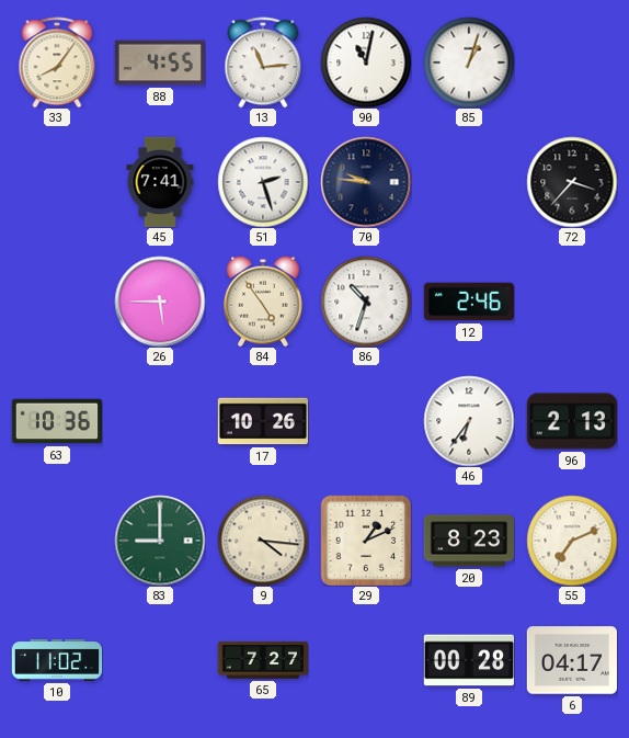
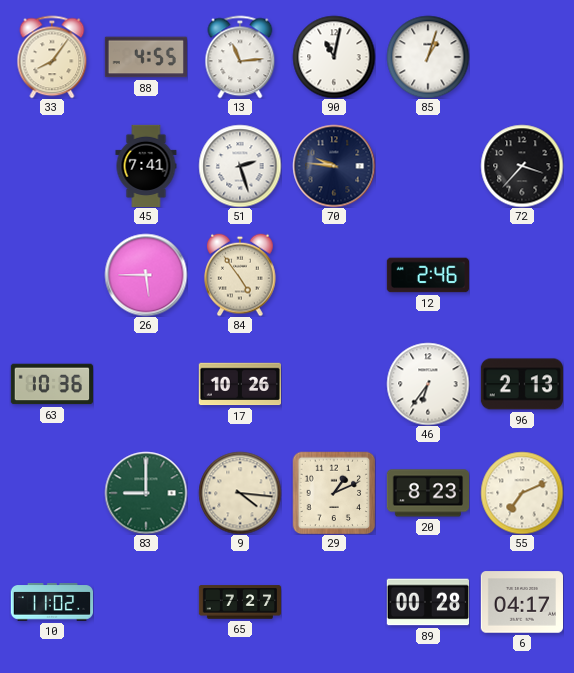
86: 10:33 -> none
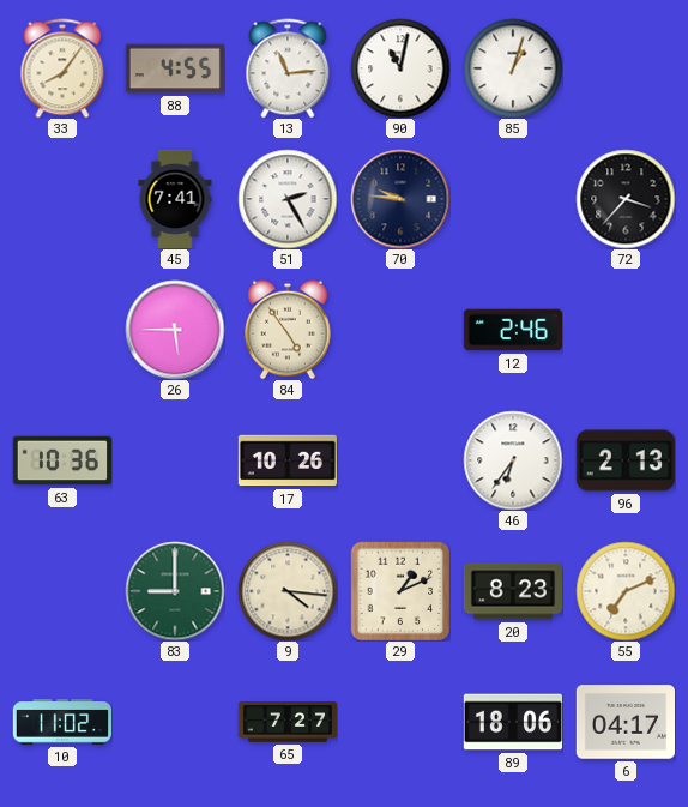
51: 2:27 -> 2:25
89: 00:28 -> 18:06
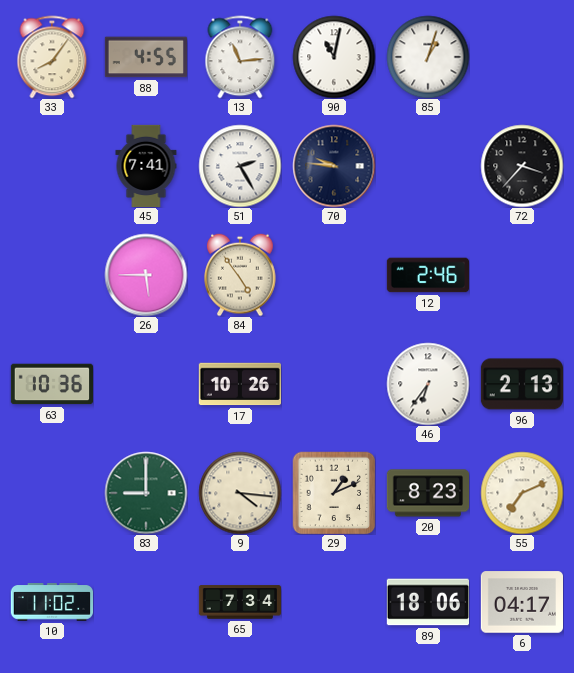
65: 7:27 -> 7:34
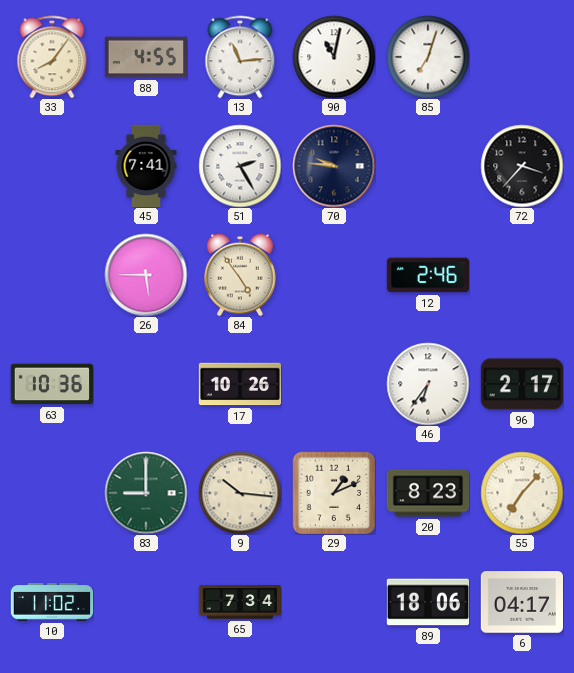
85: 1:03 -> 7:03
96: 2:13 -> 2:17
9: 4:16 -> 10:16
55: 7:11 -> 7:07
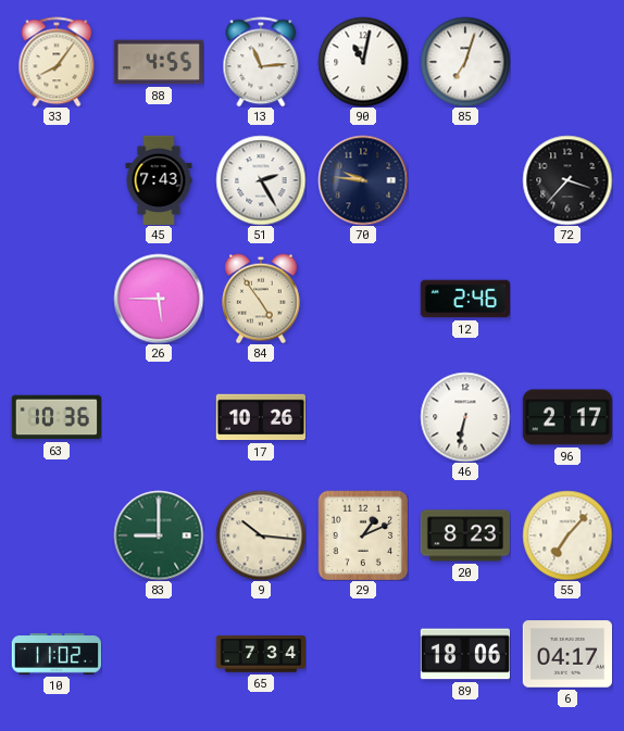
45: 7:41 -> 7:43
46: 6:36 -> 6:32
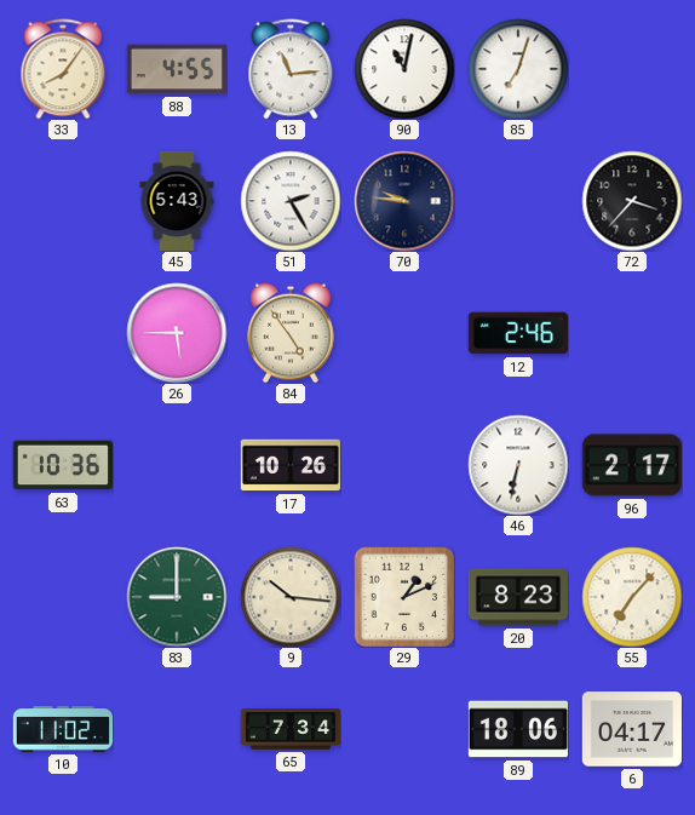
45: 7:43 -> 5:43
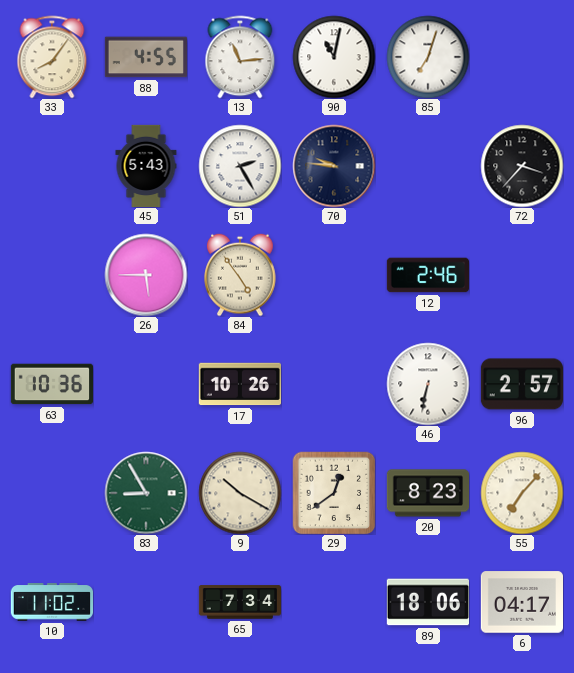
96: 2:17 -> 2:57
83: 9:00 -> 8:55
9: 10:16 -> 10:20
29: 1:11 -> 12:39
